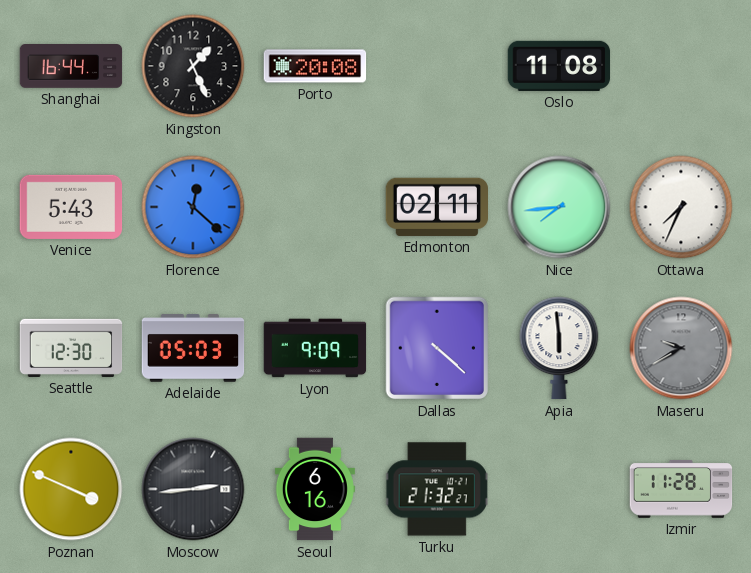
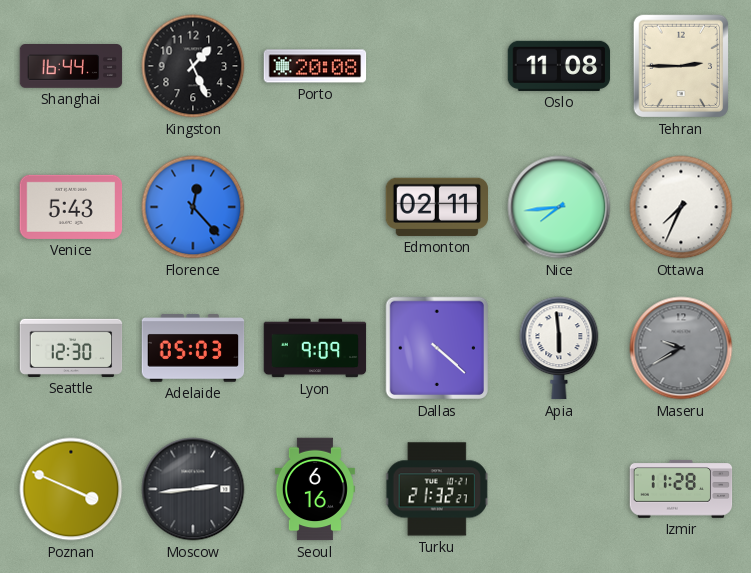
Tehran: none -> 2:45
Florence: 12:22 -> 12:23
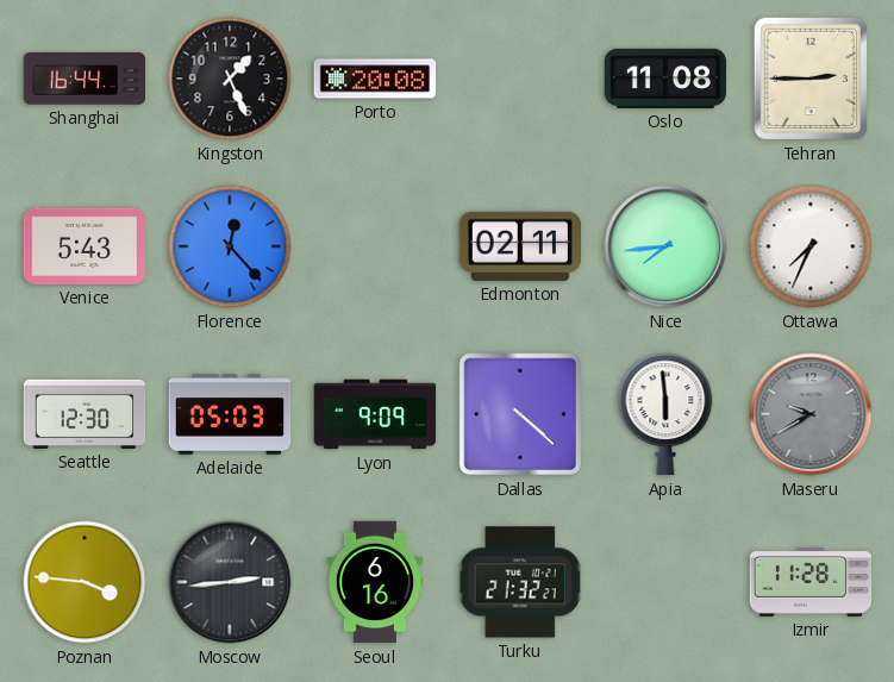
Poznan: 3:49 -> 3:46
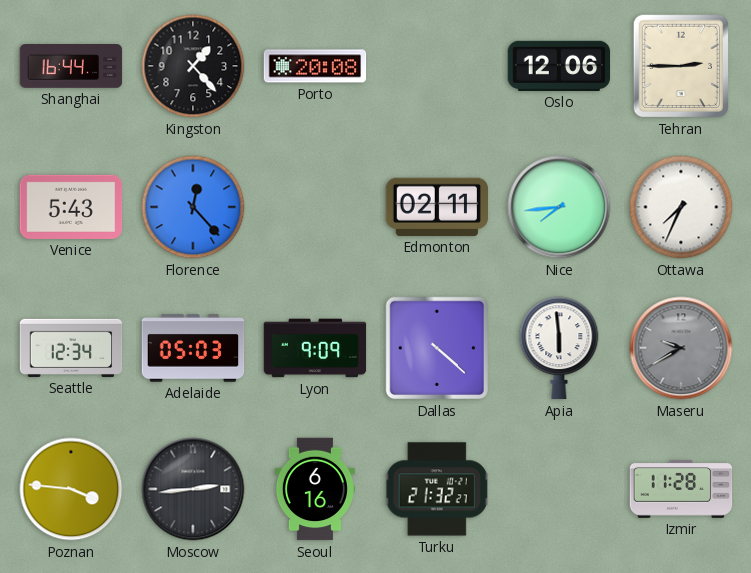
Kingston: 1:26 -> 1:23
Oslo: 11:08 -> 12:06
Seattle: 12:30 -> 12:34
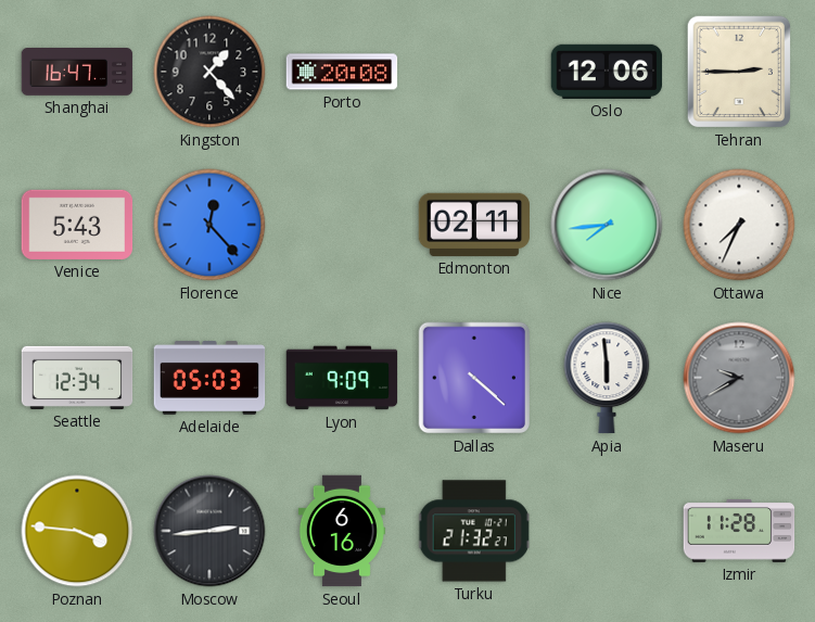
Shanghai: 16:44 -> 16:47
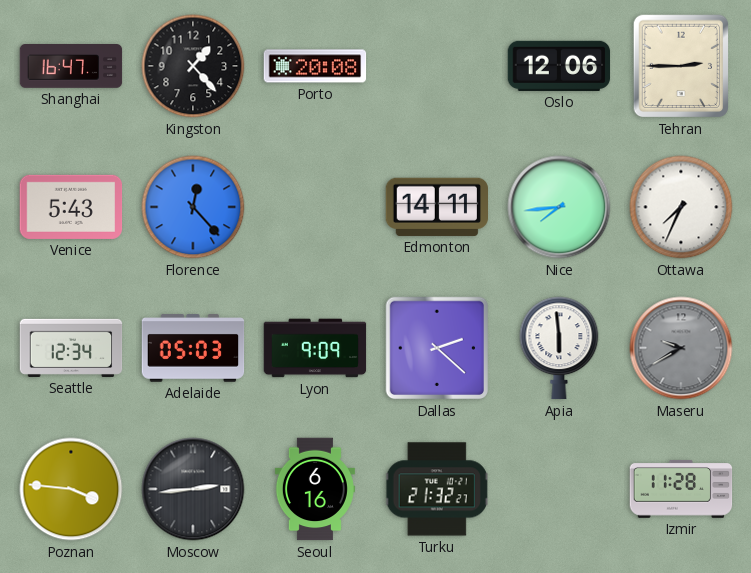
Edmonton: 02:11 -> 14:11
Dallas: 4:22 -> 2:22
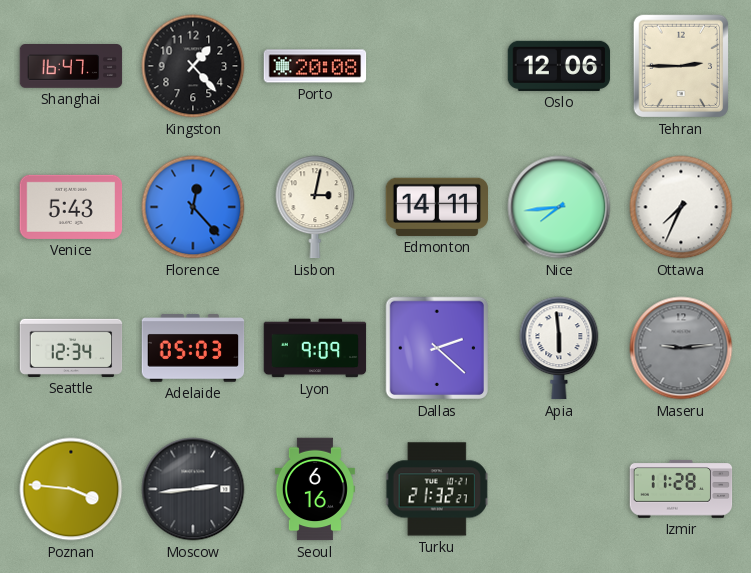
Lisbon: none -> 3:02
Maseru: 9:40 -> 9:14
